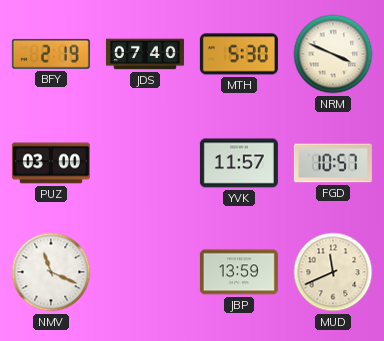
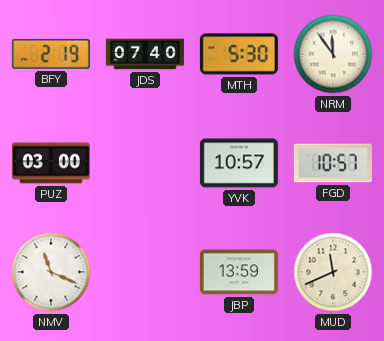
NRM: 3:49 -> 11:54
YVK: 11:57 -> 10:57
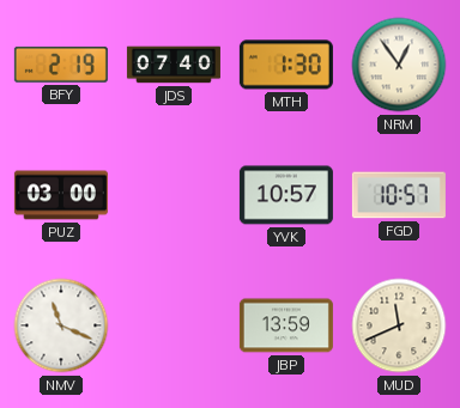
MTH: 5:30 -> 1:30
NRM: 11:54 -> 12:54
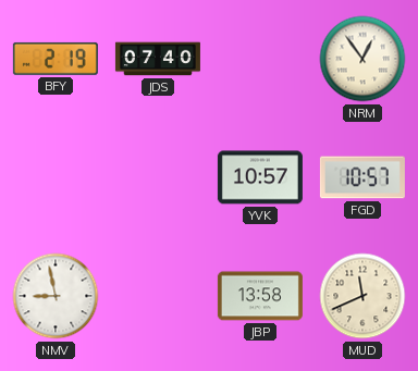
MTH: 1:30 -> none
PUZ: 03:00 -> none
NMV: 11:19 -> 8:58
JBP: 13:59 -> 13:58
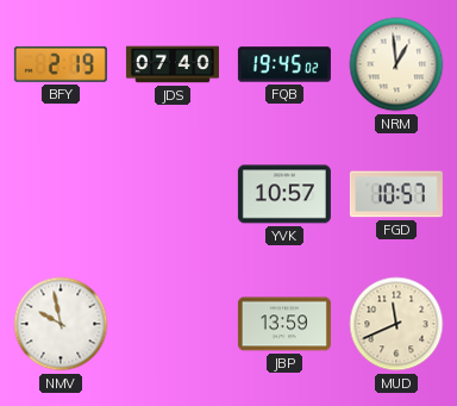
FQB: none -> 19:45
NRM: 12:54 -> 12:59
NMV: 8:58 -> 9:58
JBP: 13:58 -> 13:59
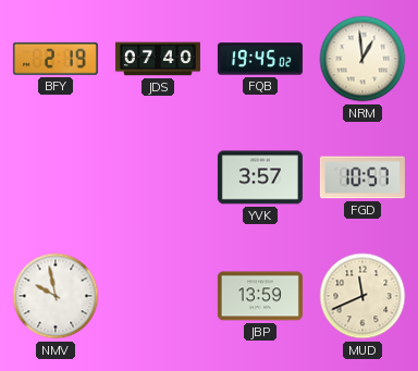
YVK: 10:57 -> 3:57
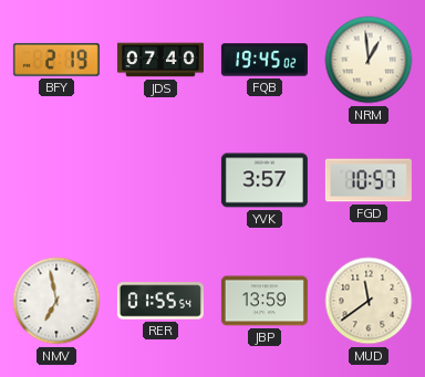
NMV: 9:58 -> 6:58
RER: none -> 01:55
MUD: 11:41 -> 11:39
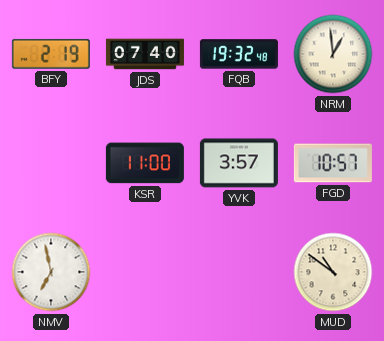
FQB: 19:45 -> 19:32
KSR: none -> 11:00
RER: 01:55 -> none
JBP: 13:59 -> none
MUD: 11:39 -> 10:51
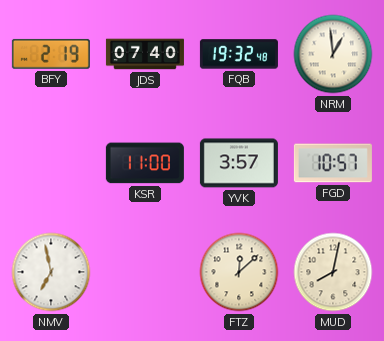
FTZ: none -> 12:08
MUD: 10:51 -> 8:02
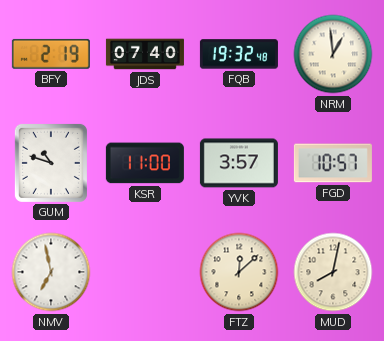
GUM: none -> 10:48
